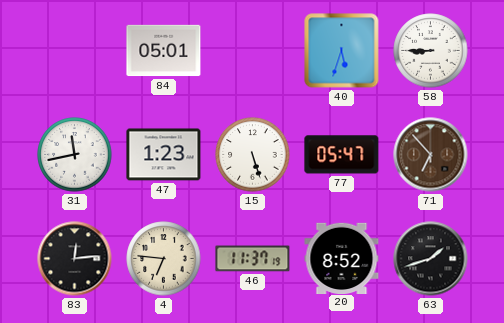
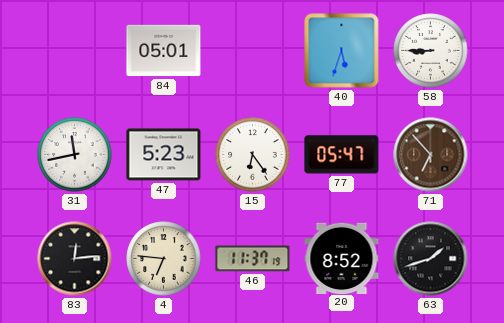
47: 1:23 -> 5:23
15: 5:27 -> 6:24
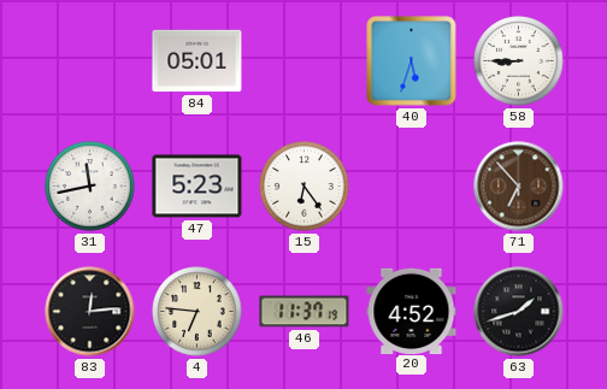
77: 05:47 -> none
20: 8:52 -> 4:52
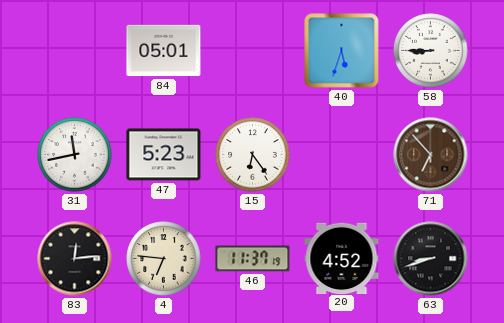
63: 1:42 -> 8:42
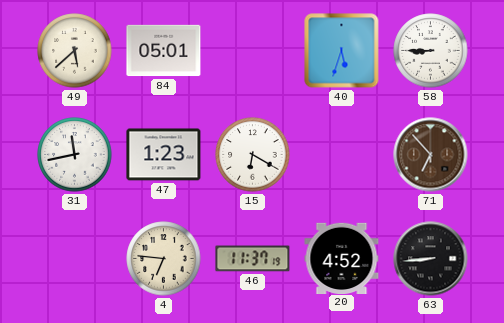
49: none -> 5:38
47: 5:23 -> 1:23
15: 6:24 -> 6:20
83: 12:14 -> none
63: 8:42 -> 8:44
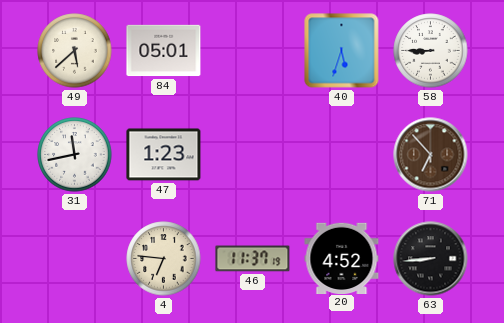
15: 6:20 -> none
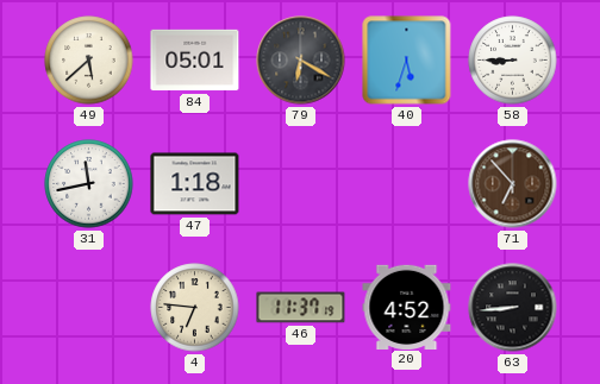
79: none -> 6:20
47: 1:23 -> 1:18
